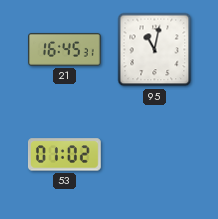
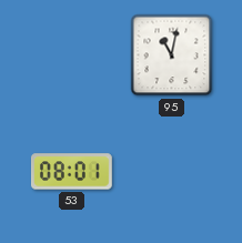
21: 16:45 -> none
53: 01:02 -> 08:01
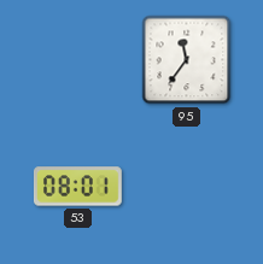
95: 11:02 -> 11:36
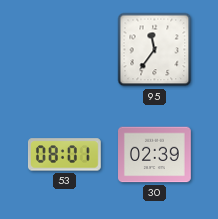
30: none -> 02:39
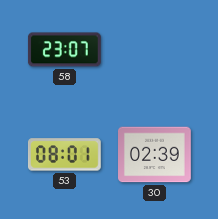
58: none -> 23:07
95: 11:36 -> none
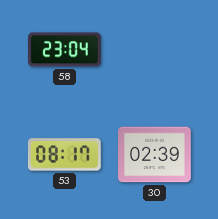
58: 23:07 -> 23:04
53: 08:01 -> 08:17
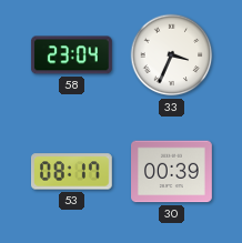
33: none -> 3:34
30: 02:39 -> 00:39
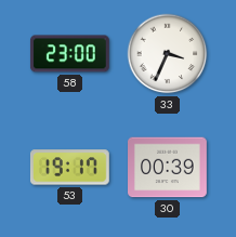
58: 23:04 -> 23:00
53: 08:17 -> 19:17
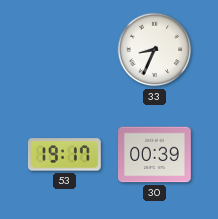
58: 23:00 -> none
33: 3:34 -> 8:34
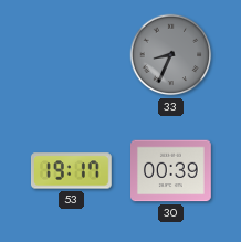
33 dial: white -> grey
